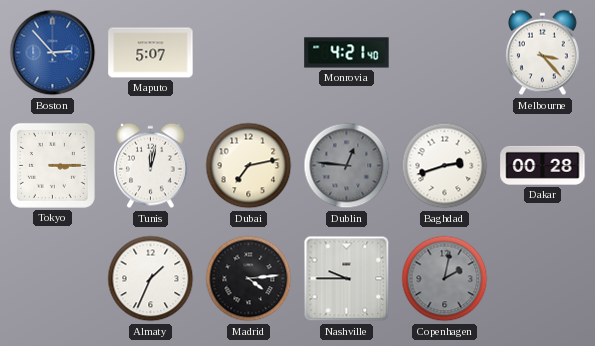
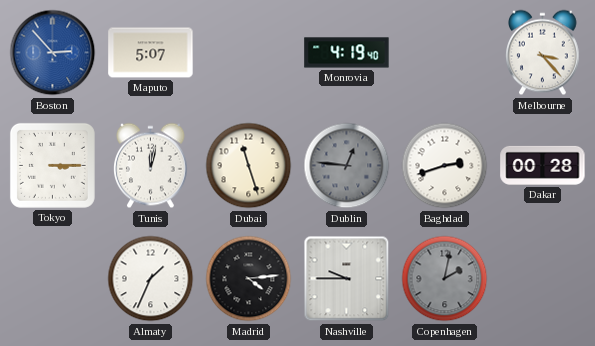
Monrovia: 4:21 -> 4:19
Dubai: 7:13 -> 11:27
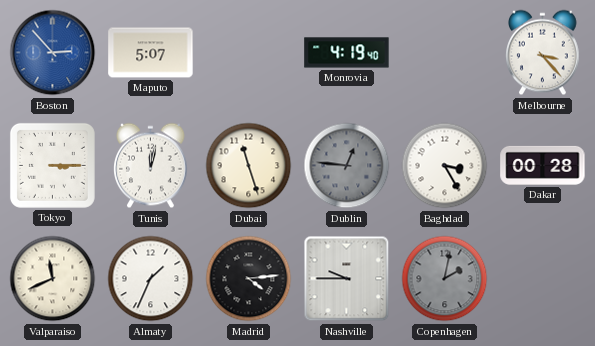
Baghdad: 2:42 -> 3:25
Valparaiso: none -> 11:41
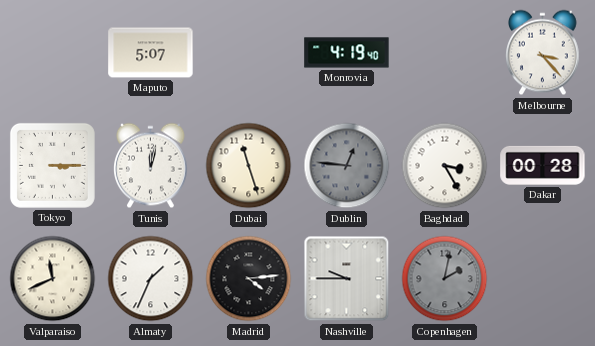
Boston: 2:53 -> none
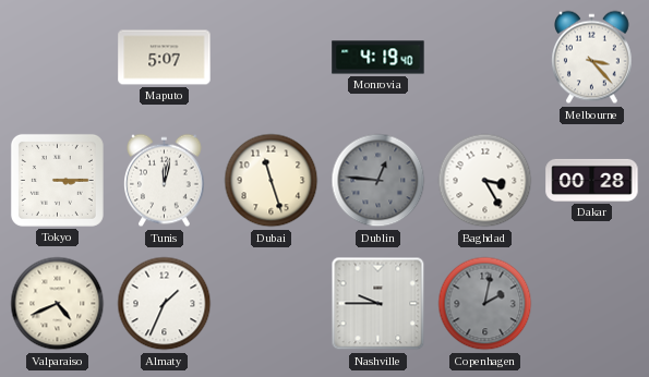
Valparaiso: 11:41 -> 4:41
Madrid: 4:14 -> none
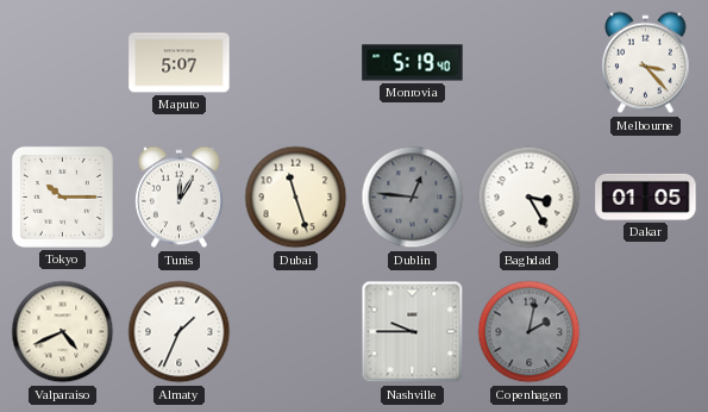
Monrovia: 4:19 -> 5:19
Tokyo: 3:15 -> 10:15
Tunis: 12:02 -> 12:05
Dakar: 00:28 -> 01:05
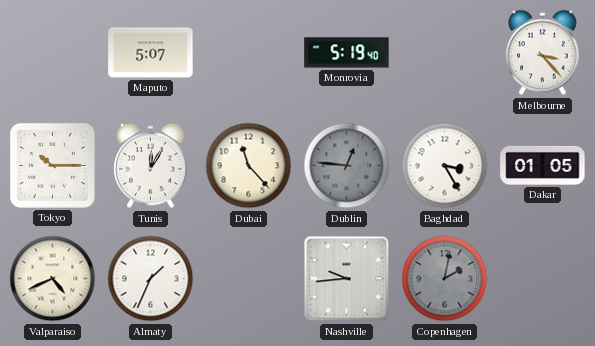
Dubai: 11:27 -> 11:23
Nashville: 9:45 -> 9:44
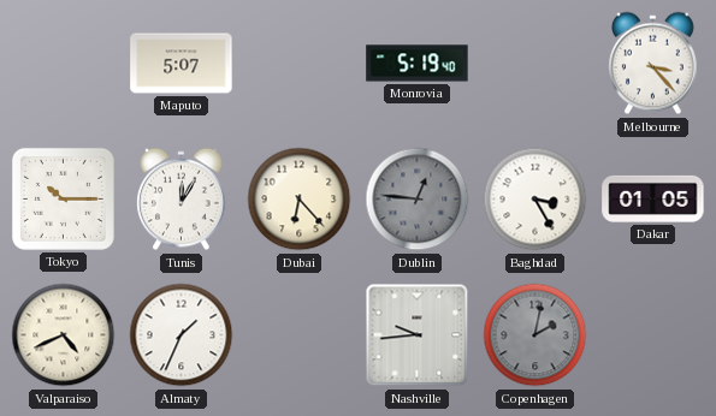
Dubai: 11:23 -> 6:23
